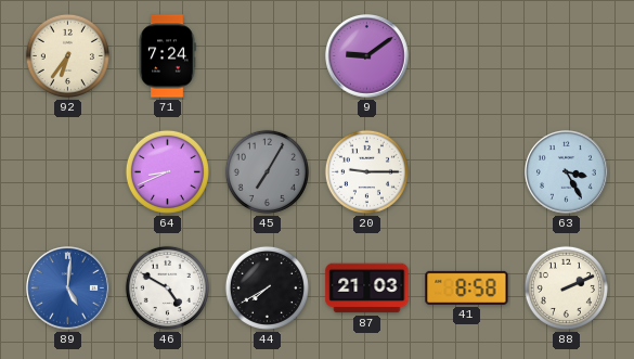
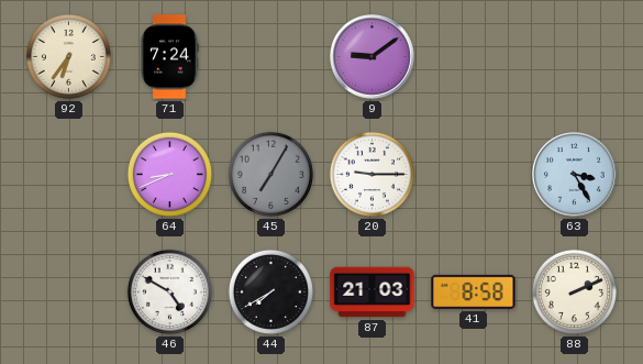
89: 5:01 -> none
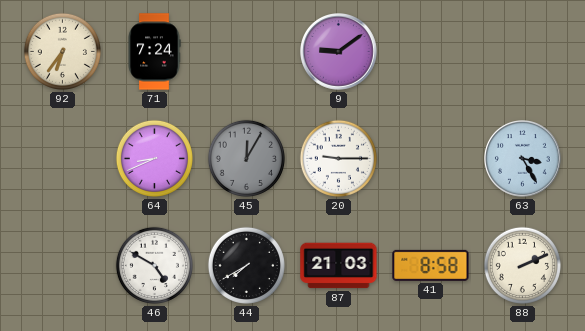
45: 7:05 -> 12:05
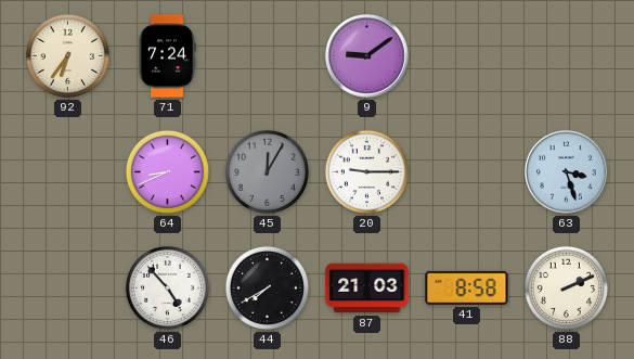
63: 3:25 -> 3:27
46: 4:50 -> 4:53
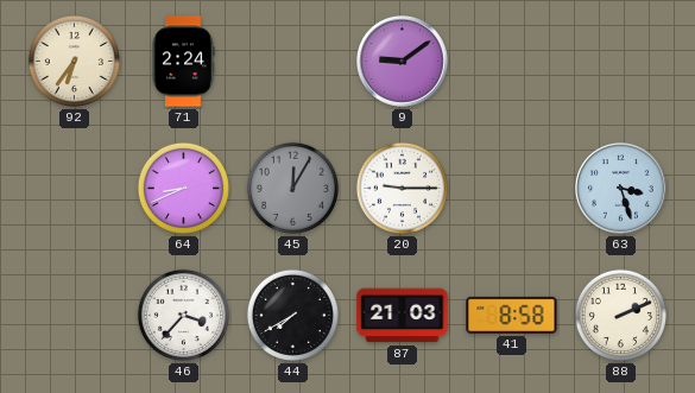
71: 7:24 -> 2:24
46: 4:53 -> 3:37
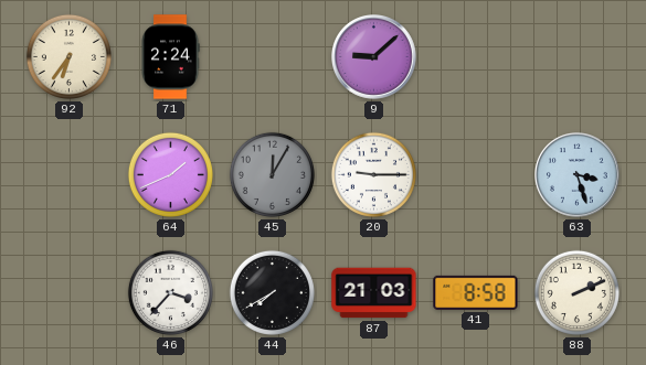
9: 9:09 -> 9:08
64: 8:41 -> 1:41
